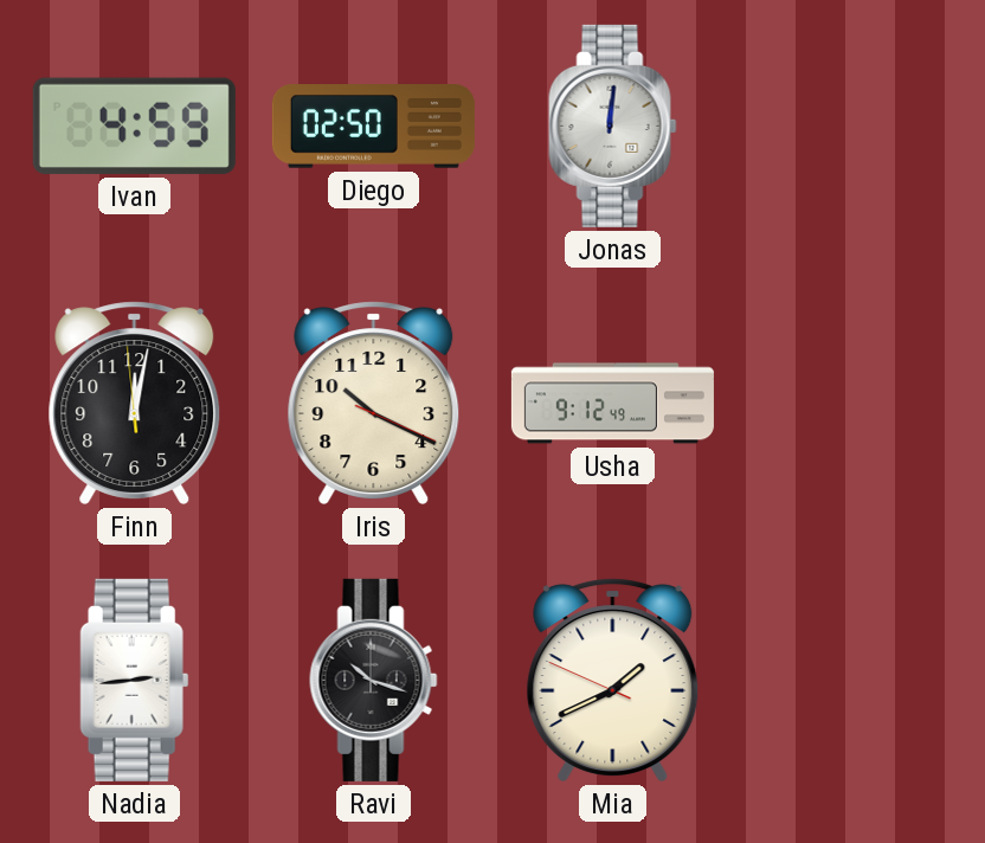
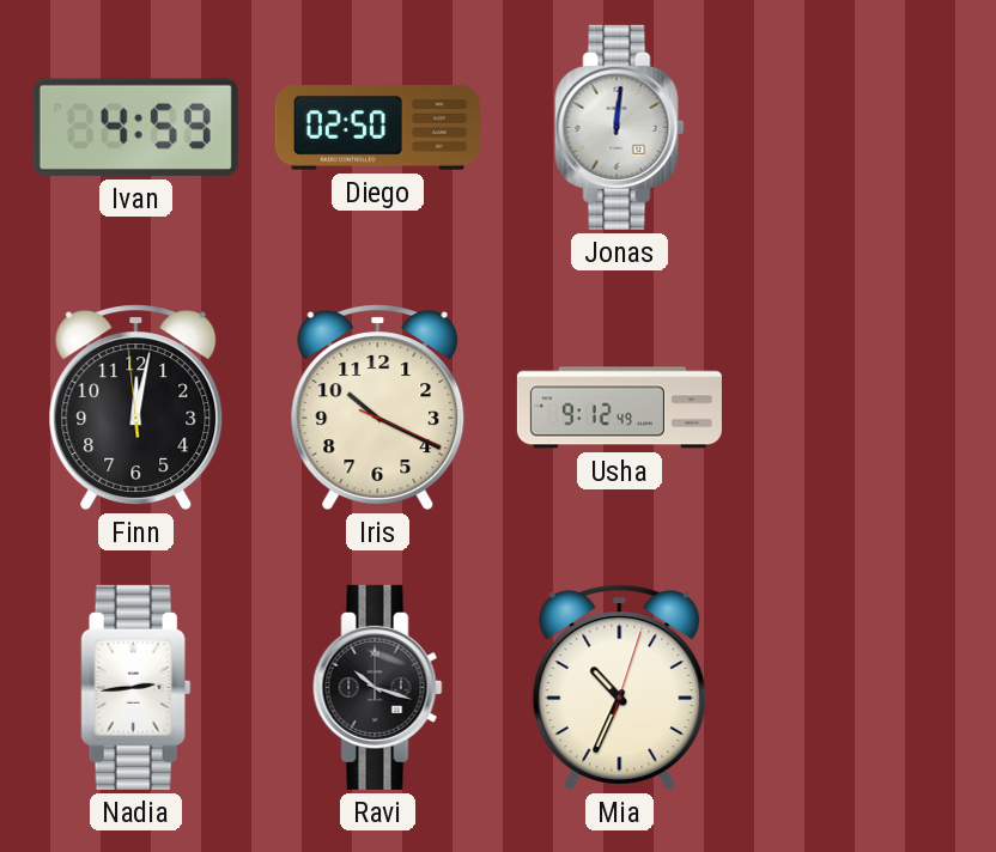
Mia: 1:40 -> 10:34
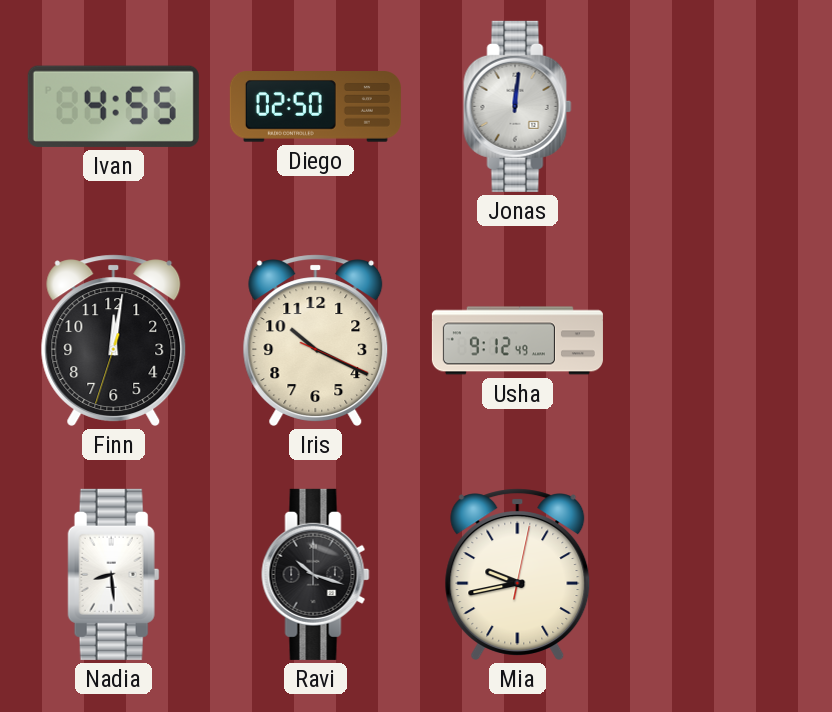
Ivan: 4:59 -> 4:55
Finn: 12:01:59 -> 12:01:33
Nadia: 2:44 -> 8:29
Mia: 10:34 -> 9:43
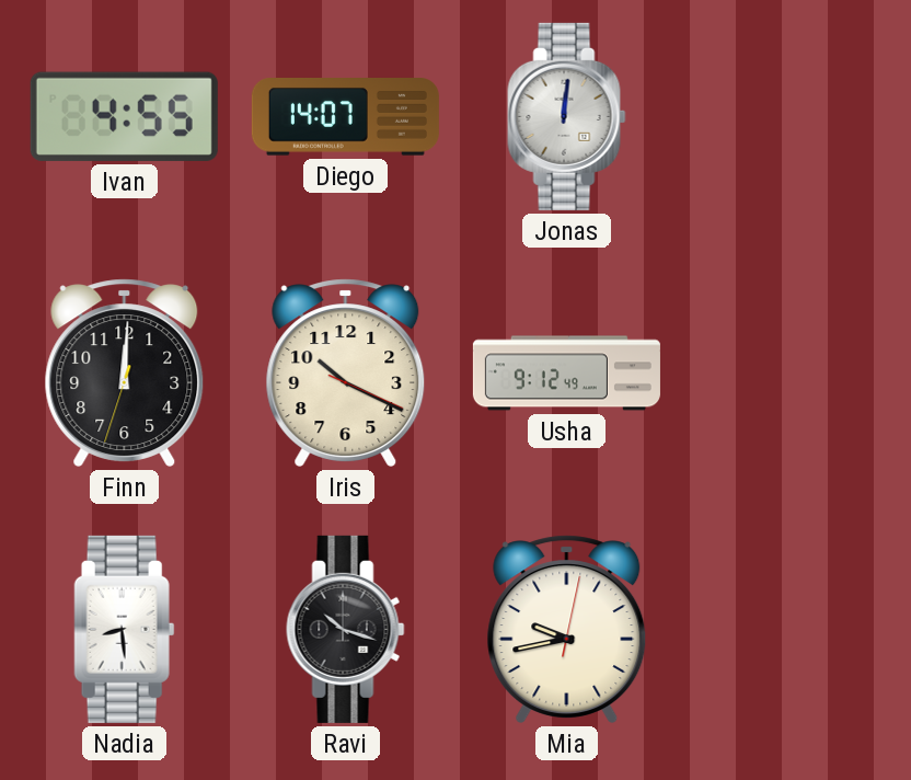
Diego: 02:50 -> 14:07
Finn: 12:01 -> 12:00
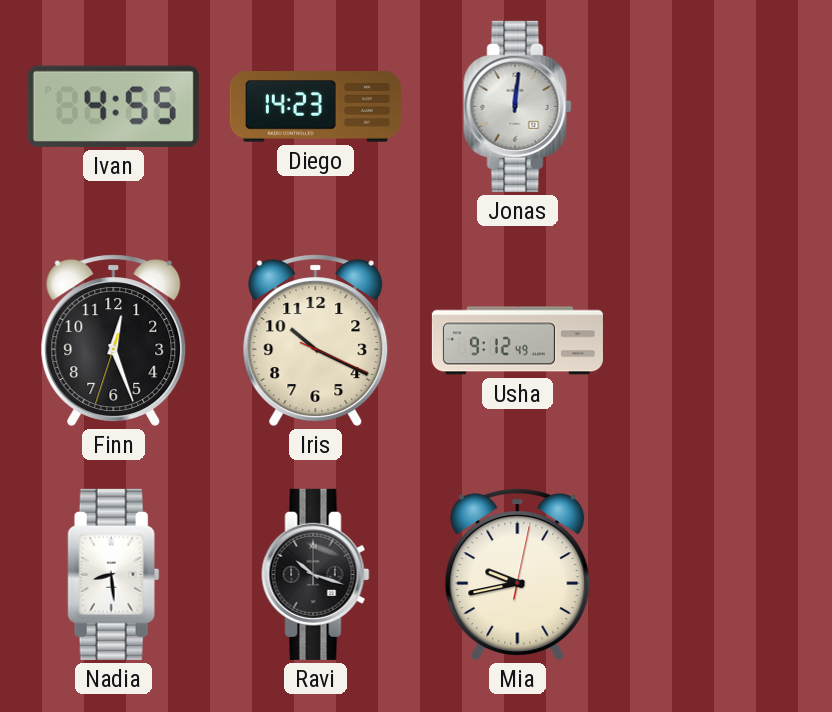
Diego: 14:07 -> 14:23
Finn: 12:00 -> 12:26
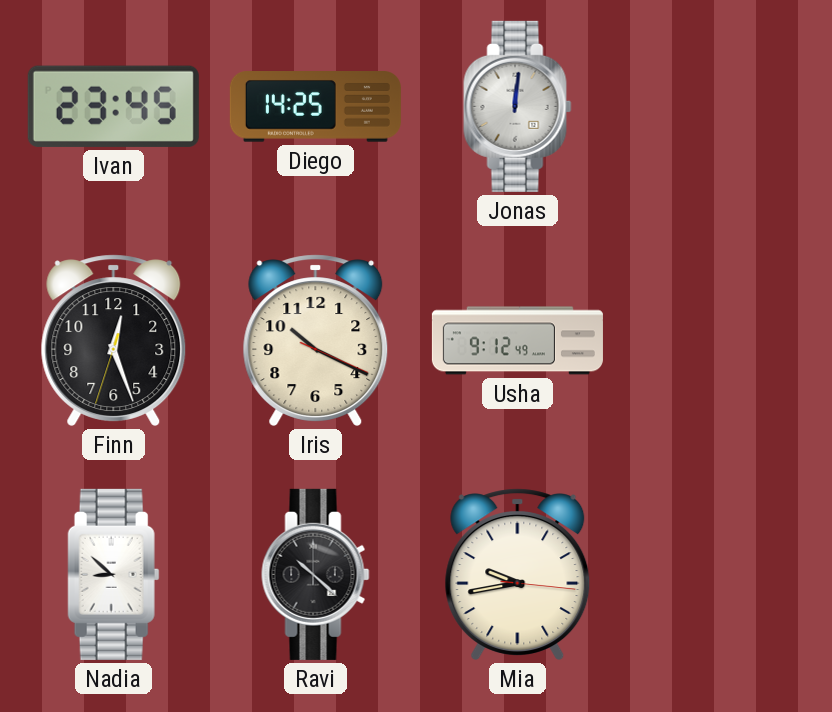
Ivan: 4:55 -> 23:45
Diego: 14:23 -> 14:25
Nadia: 8:29 -> 8:52
Ravi: 10:18 -> 10:22
Mia: 9:43:02 -> 9:43:16
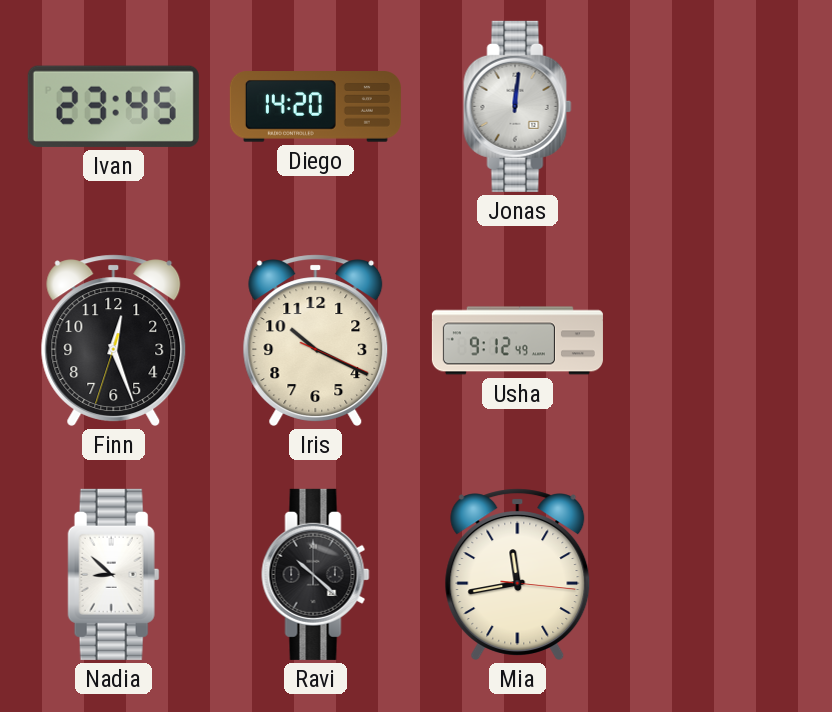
Diego: 14:25 -> 14:20
Mia: 9:43 -> 11:43
